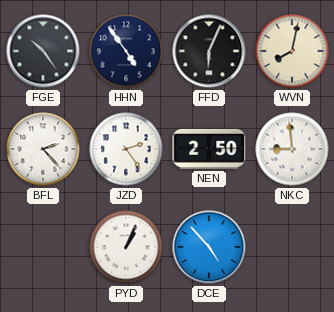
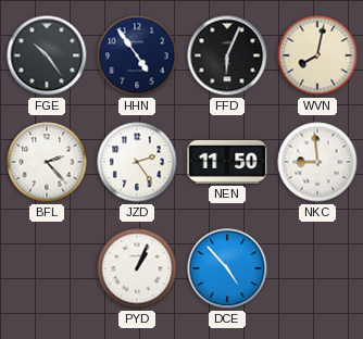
NEN: 2:50 -> 11:50
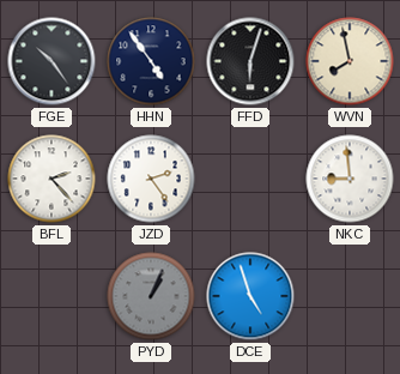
FFD: 6:04 -> 6:03
WVN: 8:02 -> 7:58
NEN: 11:50 -> none
PYD dial: white -> grey
DCE: 4:53 -> 4:57
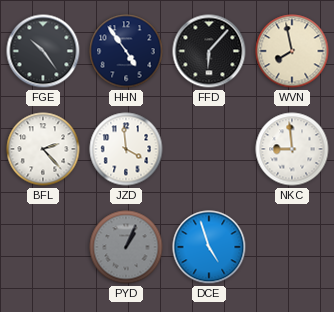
FFD: 6:03 -> 6:07
JZD: 2:24 -> 3:59
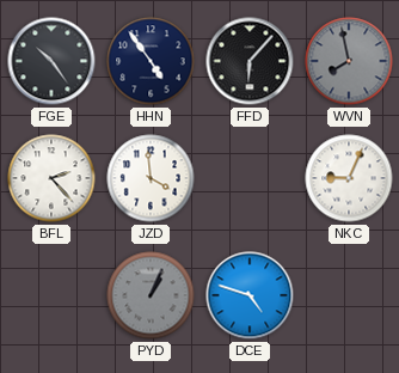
WVN dial: cream -> grey
NKC: 8:59 -> 9:04
DCE: 4:57 -> 4:48
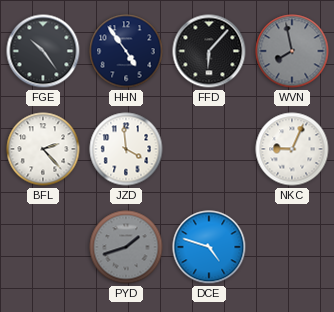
PYD: 1:04 -> 1:42
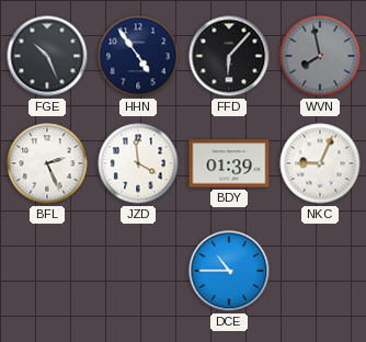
FGE: 10:24 -> 10:26
BFL: 2:23 -> 2:26
BDY: none -> 01:39
PYD: 1:42 -> none
DCE: 4:48 -> 10:45
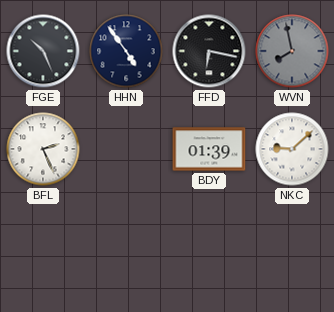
FFD: 6:07 -> 6:17
JZD: 3:59 -> none
NKC: 9:04 -> 9:08
DCE: 10:45 -> none
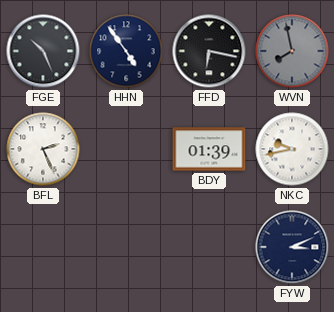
NKC: 9:08 -> 9:43
FYW: none -> 3:11
